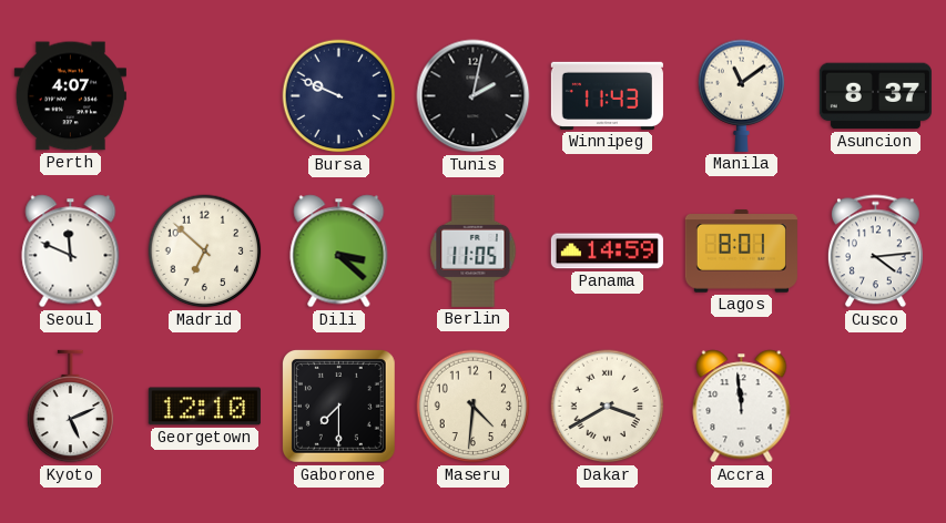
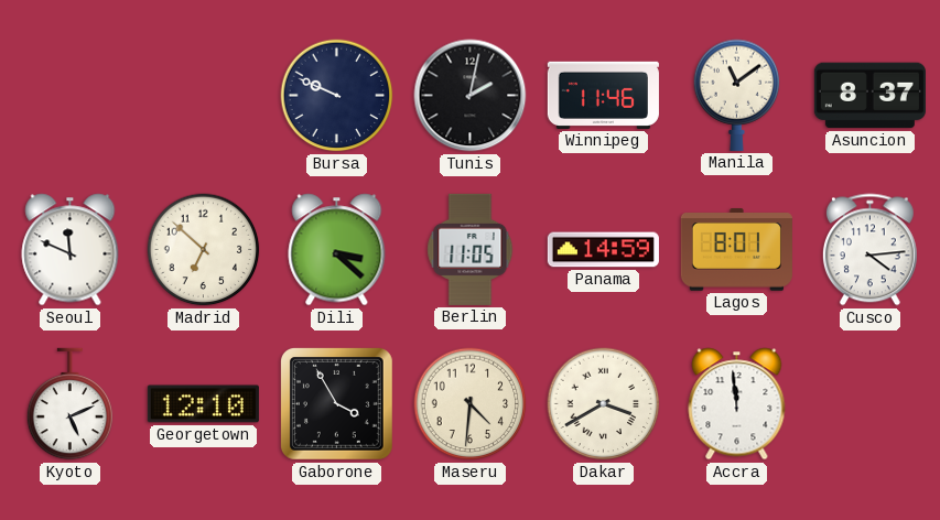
Perth: 4:07 -> none
Winnipeg: 11:43 -> 11:46
Gaborone: 7:30 -> 3:55
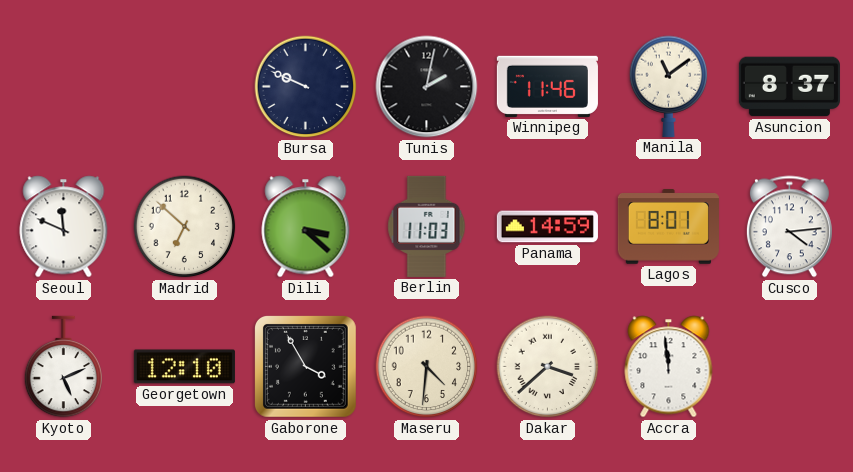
Berlin: 11:05 -> 11:03
Dakar: 3:40 -> 3:38
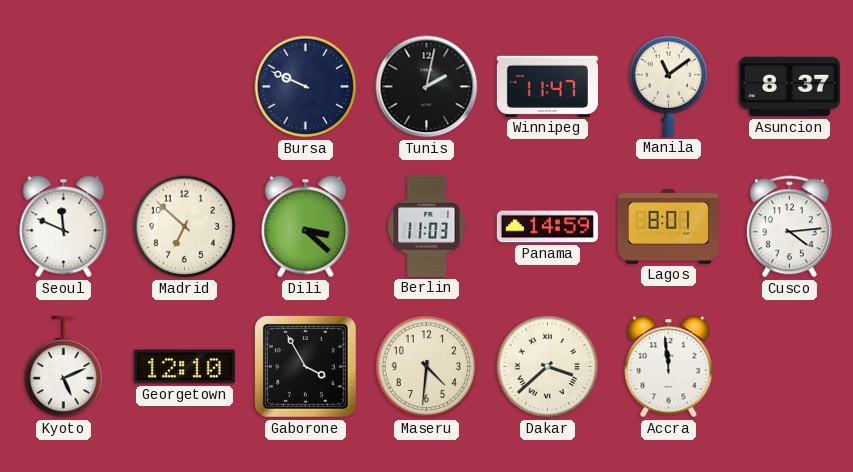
Winnipeg: 11:46 -> 11:47
